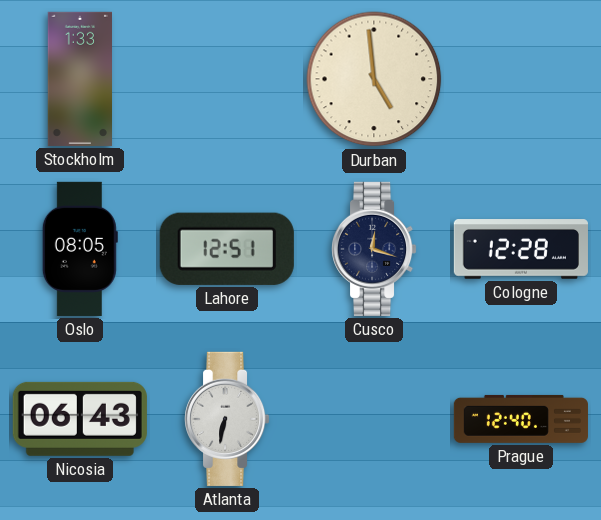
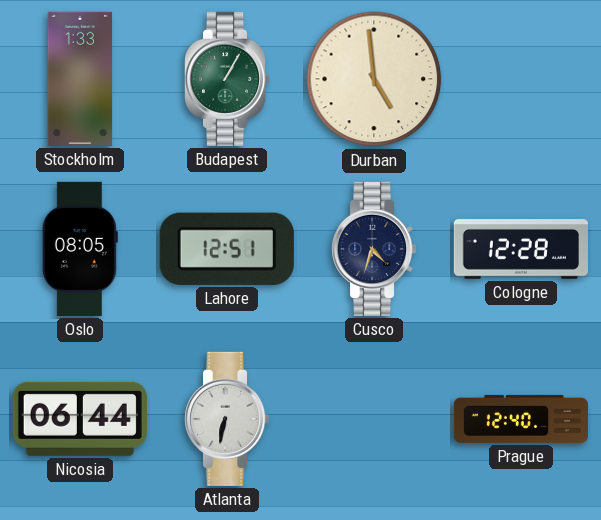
Budapest: none -> 1:05
Cusco: 12:18 -> 4:33
Nicosia: 06:43 -> 06:44
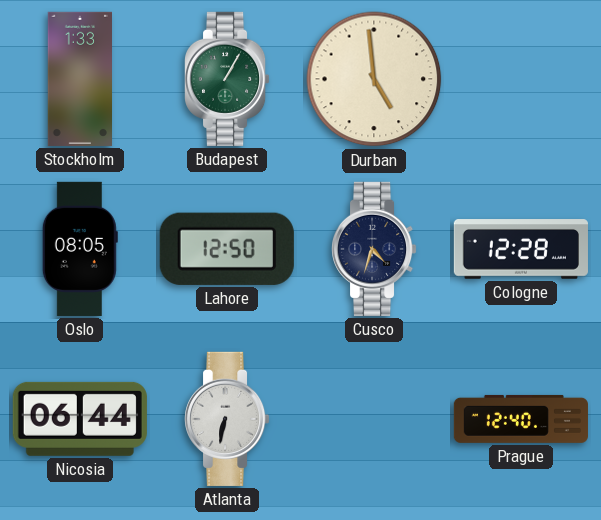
Lahore: 12:51 -> 12:50
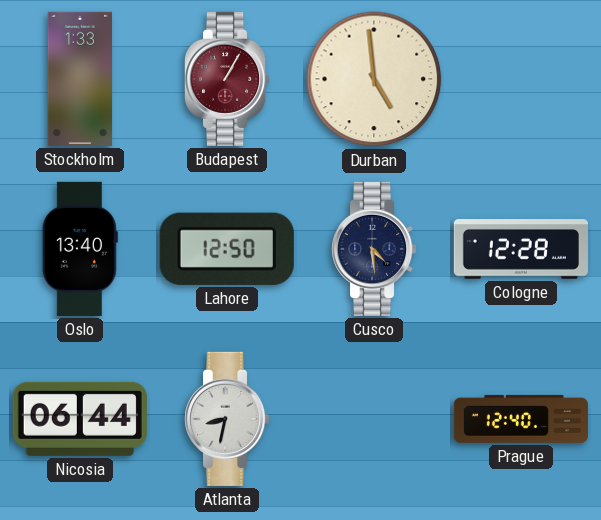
Budapest dial: green -> burgundy
Oslo: 08:05 -> 13:40
Cusco: 4:33 -> 4:29
Atlanta: 6:32 -> 8:32
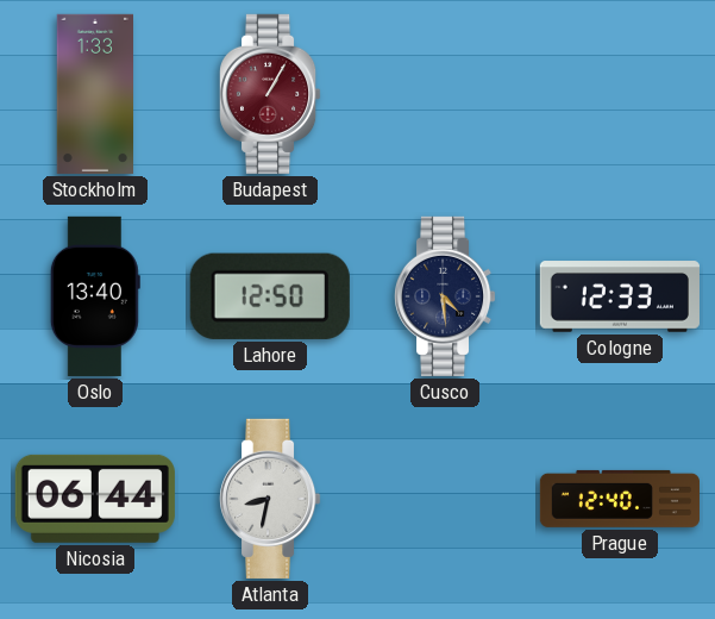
Durban: 4:59 -> none
Cologne: 12:28 -> 12:33
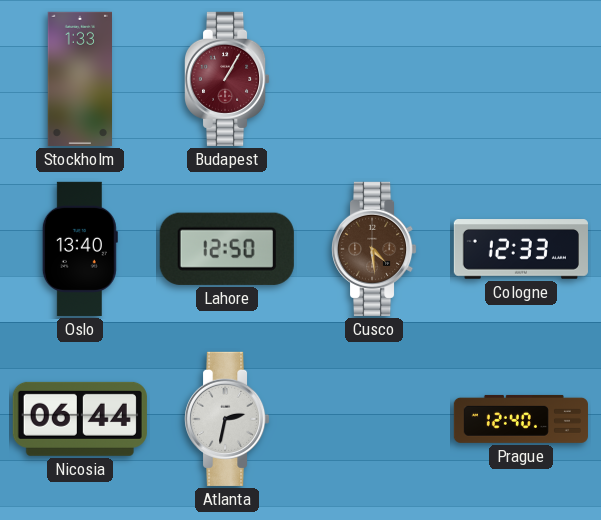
Cusco dial: navy -> brown
Atlanta: 8:32 -> 2:32
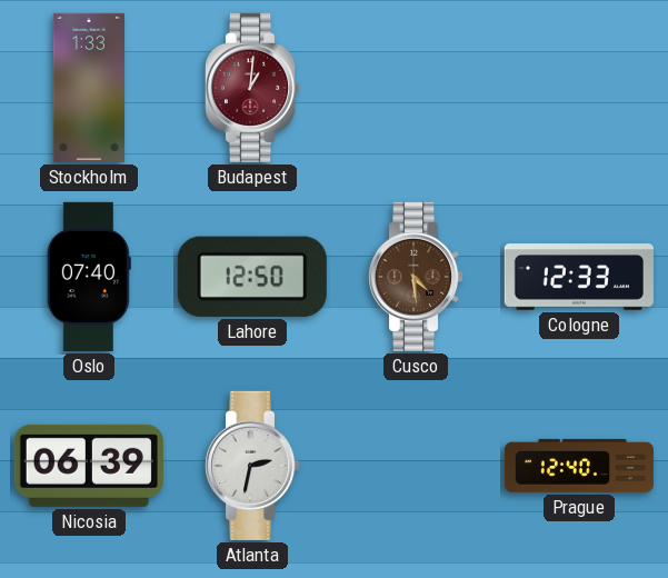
Budapest: 1:05 -> 1:01
Oslo: 13:40 -> 07:40
Nicosia: 06:44 -> 06:39
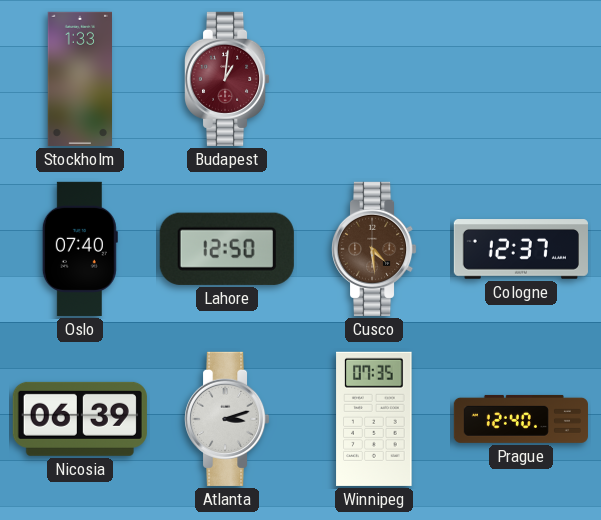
Cologne: 12:33 -> 12:37
Atlanta: 2:32 -> 3:12
Winnipeg: none -> 07:35
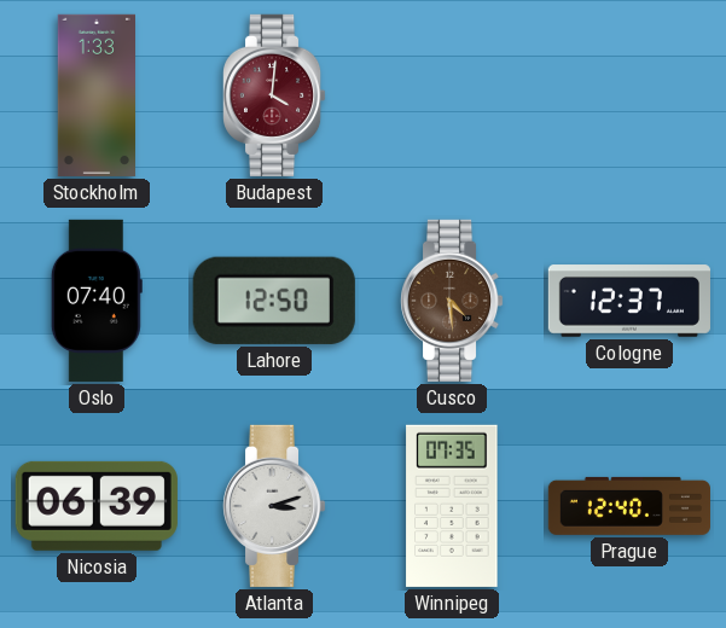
Budapest: 1:01 -> 4:01
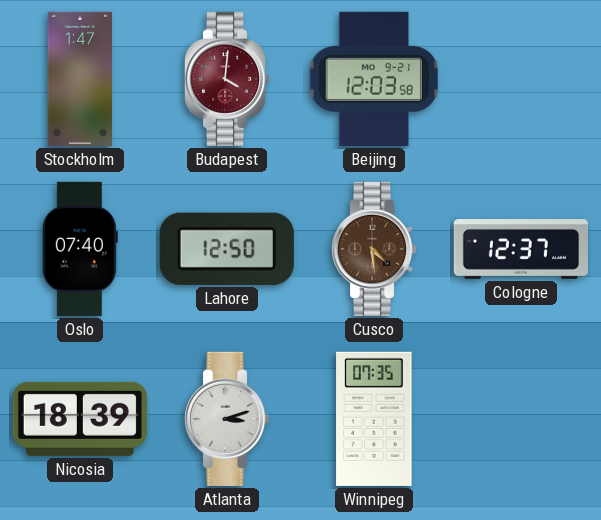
Stockholm: 1:33 -> 1:47
Beijing: none -> 12:03
Nicosia: 06:39 -> 18:39
Prague: 12:40 -> none
